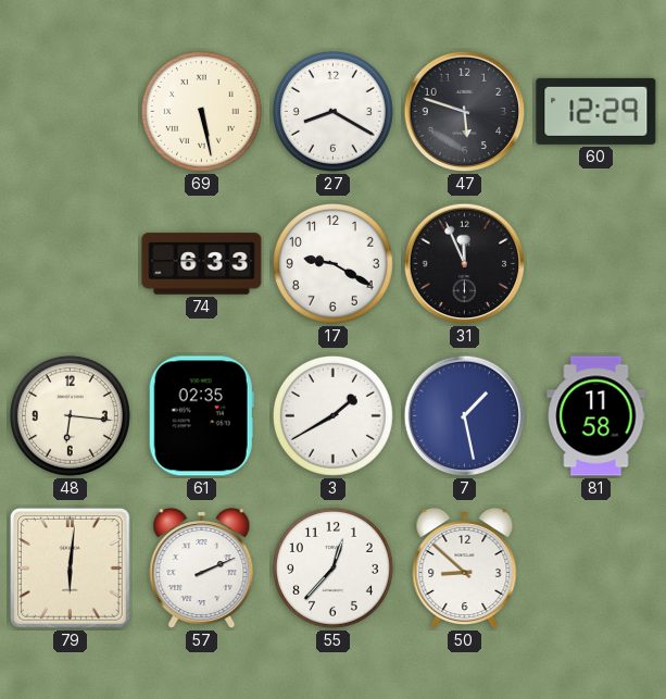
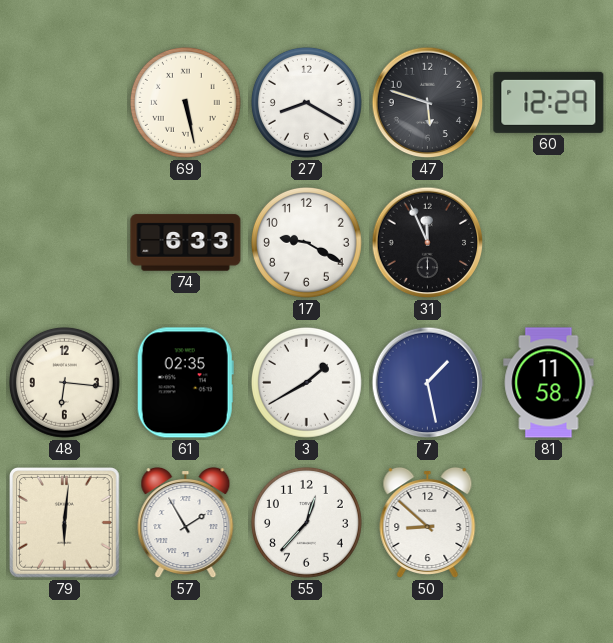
57: 2:11 -> 1:55
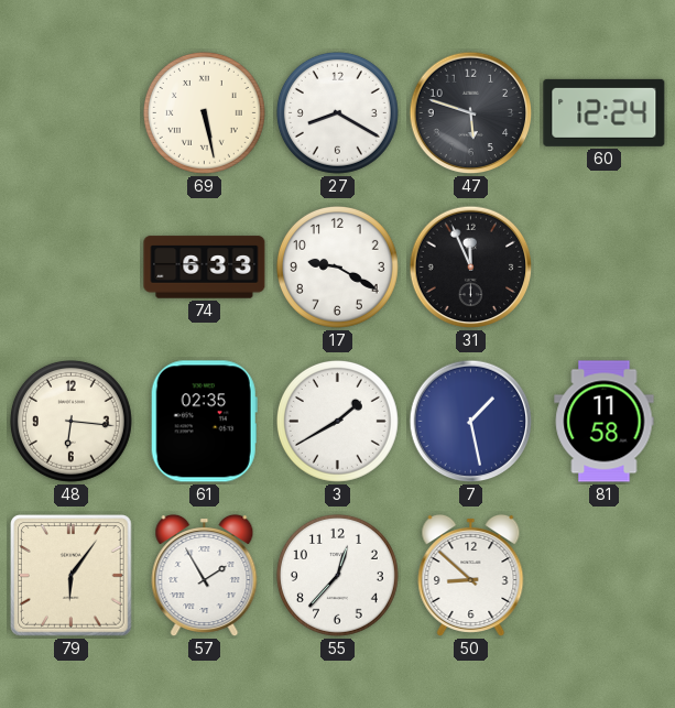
60: 12:29 -> 12:24
79: 6:01 -> 6:06
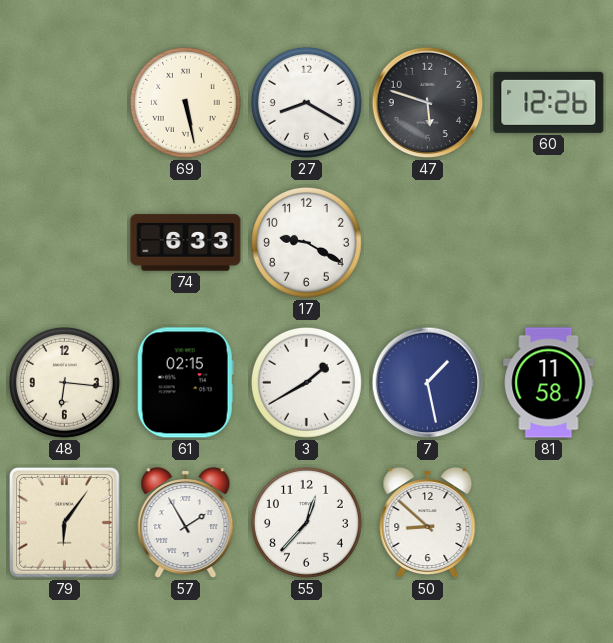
60: 12:24 -> 12:26
31: 11:56 -> none
61: 02:35 -> 02:15
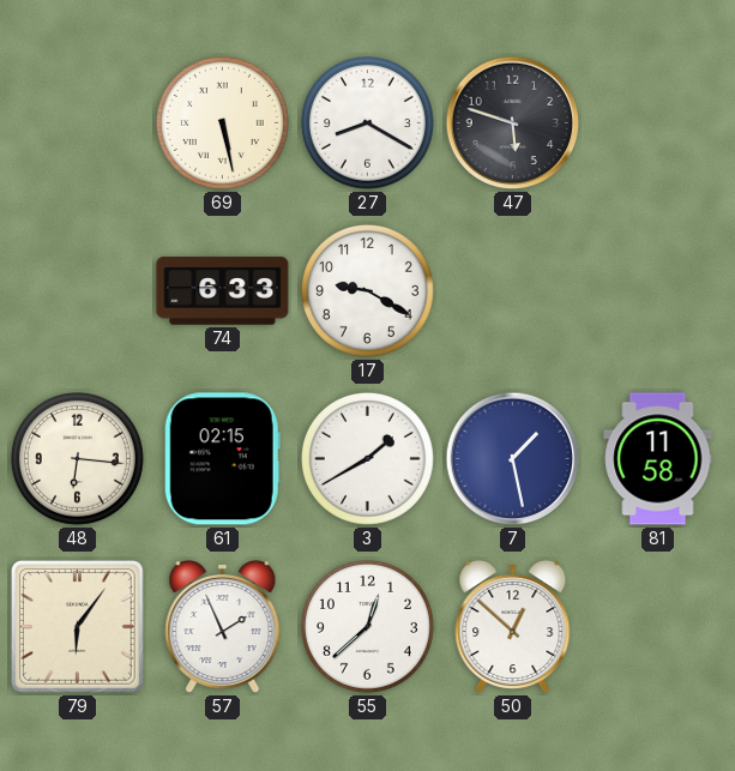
60: 12:26 -> none
57: 1:55 -> 1:56
55: 12:37 -> 12:38
50: 8:52 -> 12:52
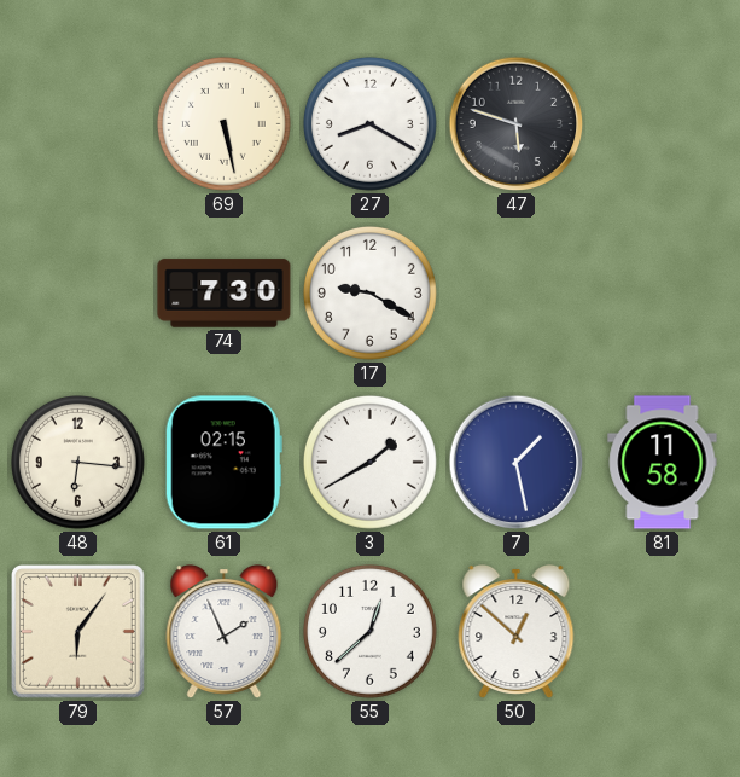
74: 6:33 -> 7:30
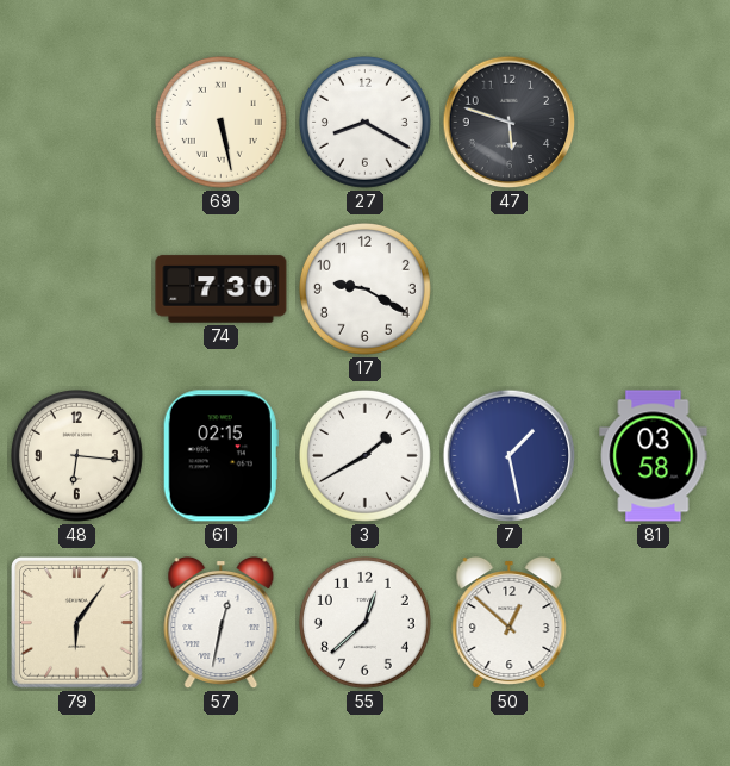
81: 11:58 -> 03:58
57: 1:56 -> 12:32
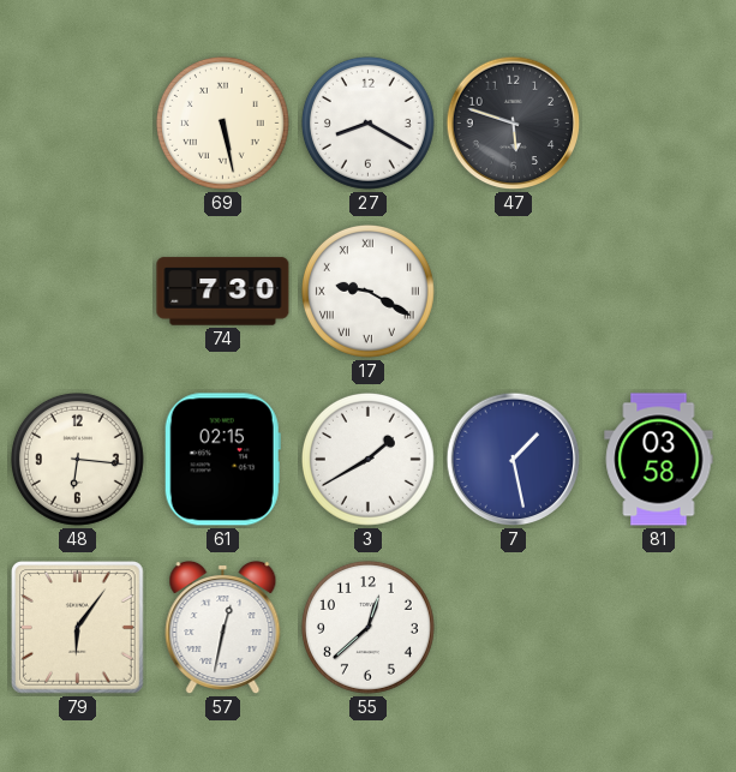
17 numerals: Arabic -> Roman
50: 12:52 -> none
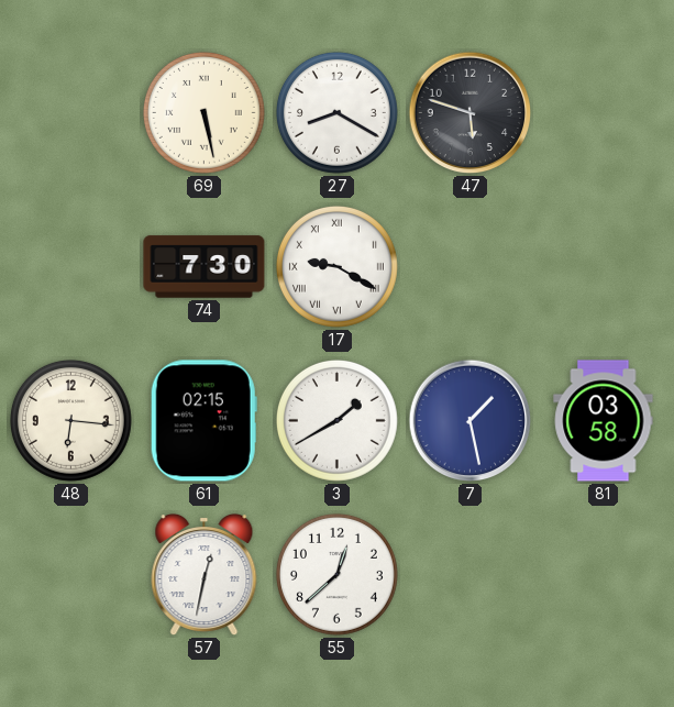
79: 6:06 -> none
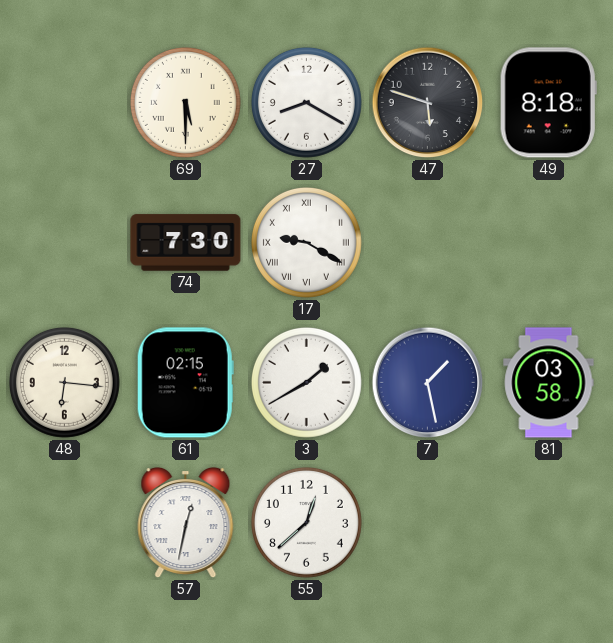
69: 5:28 -> 5:30
49: none -> 8:18
